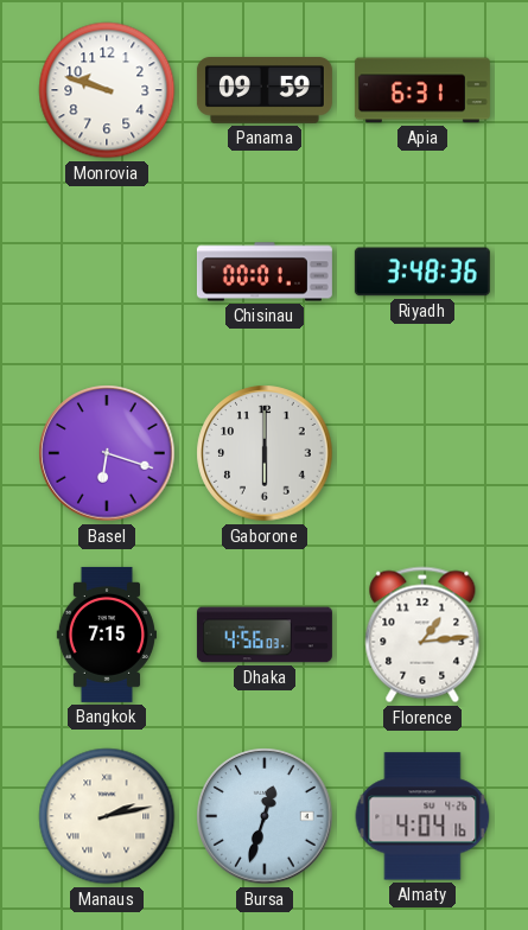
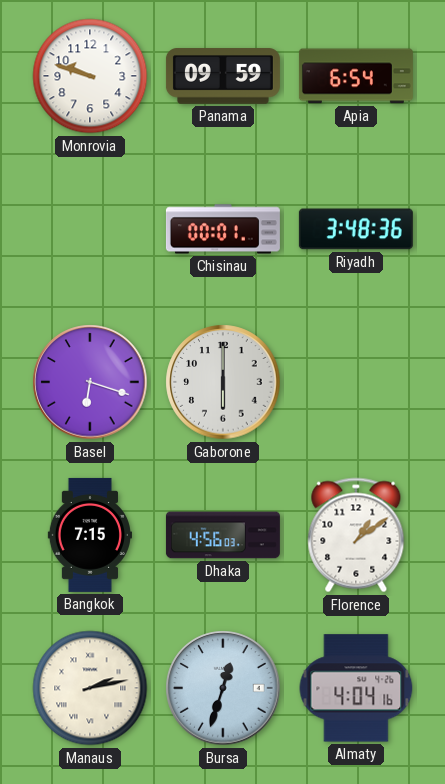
Apia: 6:31 -> 6:54
Florence: 1:14 -> 1:09
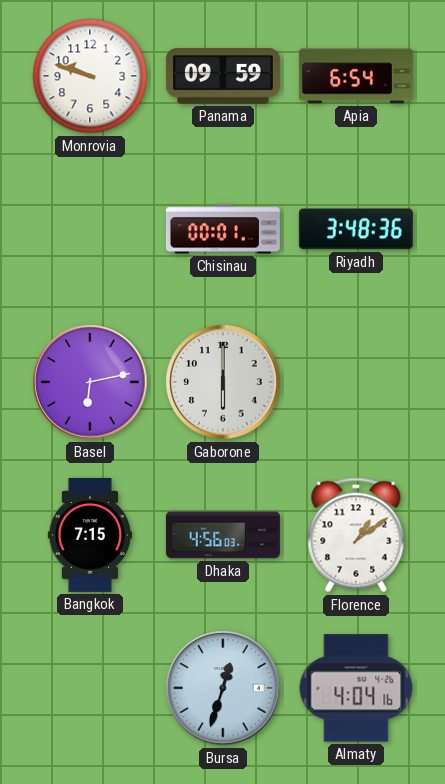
Basel: 6:18 -> 6:13
Manaus: 2:13 -> none
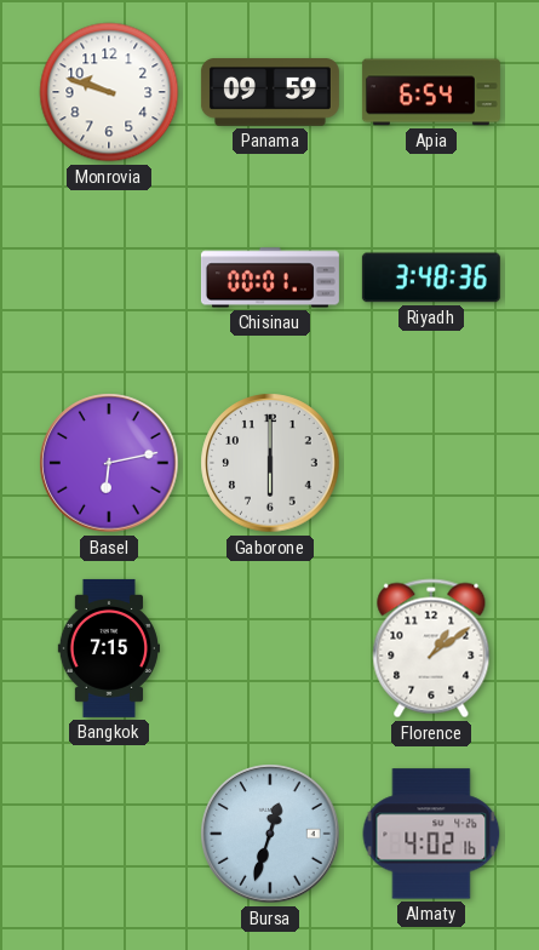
Dhaka: 4:56 -> none
Almaty: 4:04 -> 4:02
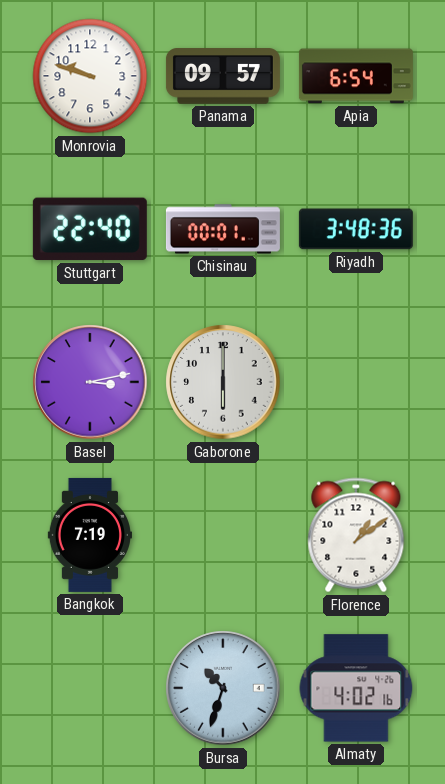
Panama: 09:59 -> 09:57
Stuttgart: none -> 22:40
Basel: 6:13 -> 3:13
Bangkok: 7:15 -> 7:19
Bursa: 12:33 -> 10:33
